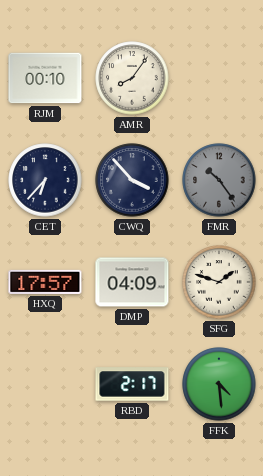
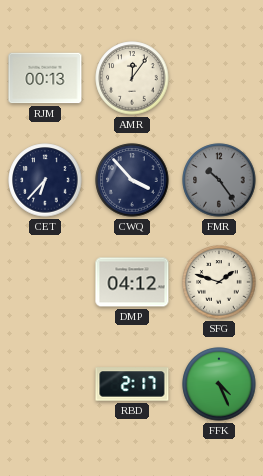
RJM: 00:10 -> 00:13
AMR: 8:06 -> 12:06
HXQ: 17:57 -> none
DMP: 04:09 -> 04:12
FFK: 4:29 -> 4:26
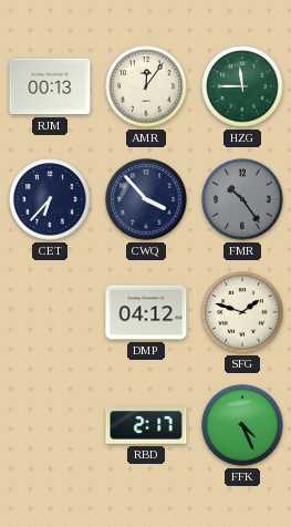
HZG: none -> 11:45
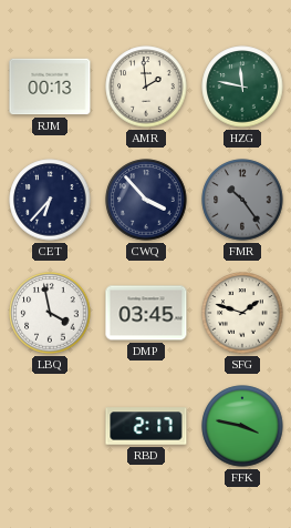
AMR: 12:06 -> 1:59
HZG: 11:45 -> 11:47
LBQ: none -> 3:58
DMP: 04:12 -> 03:45
FFK: 4:26 -> 3:47
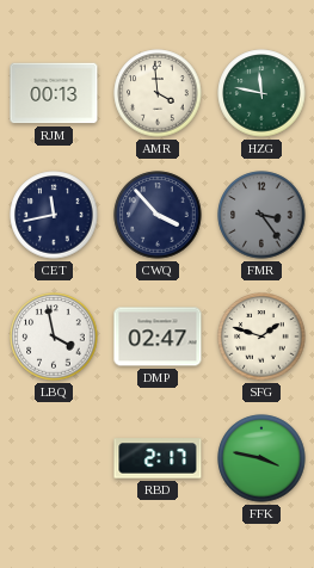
AMR: 1:59 -> 3:59
CET: 6:37 -> 11:43
FMR: 10:24 -> 3:24
DMP: 03:45 -> 02:47
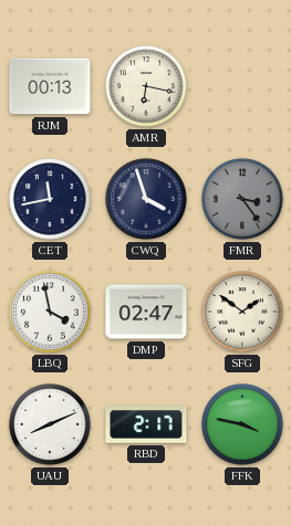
AMR: 3:59 -> 6:17
HZG: 11:47 -> none
CWQ: 3:53 -> 3:57
SFG: 1:48 -> 1:51
UAU: none -> 8:11
